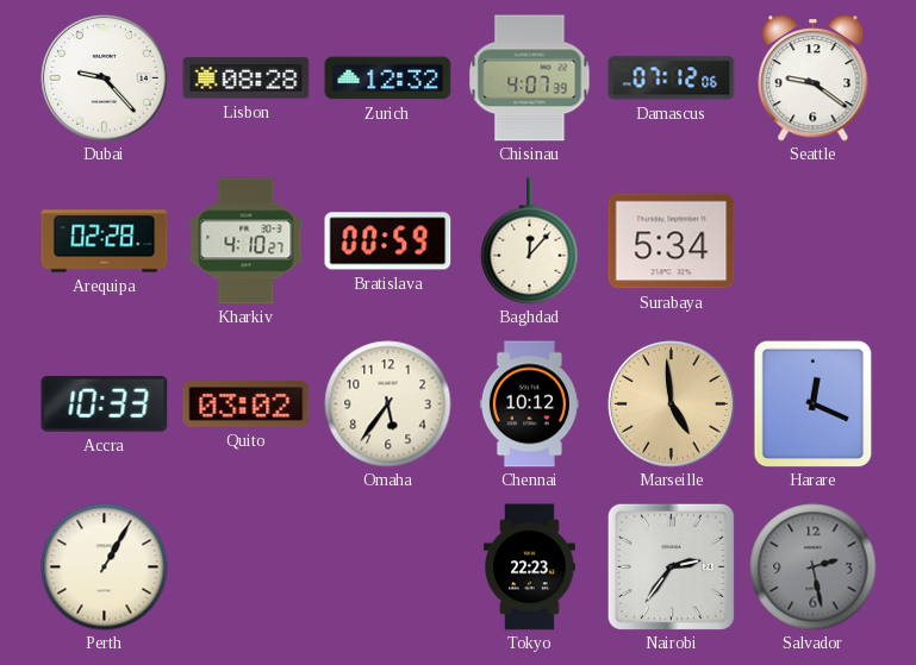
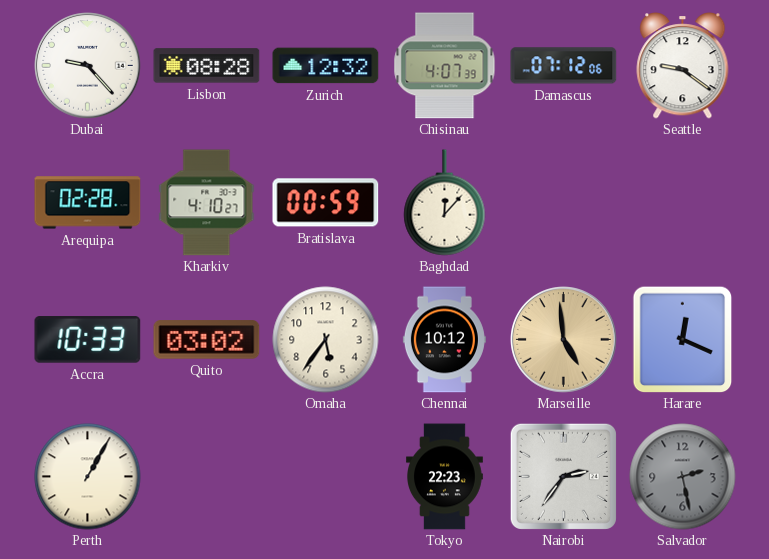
Surabaya: 5:34 -> none
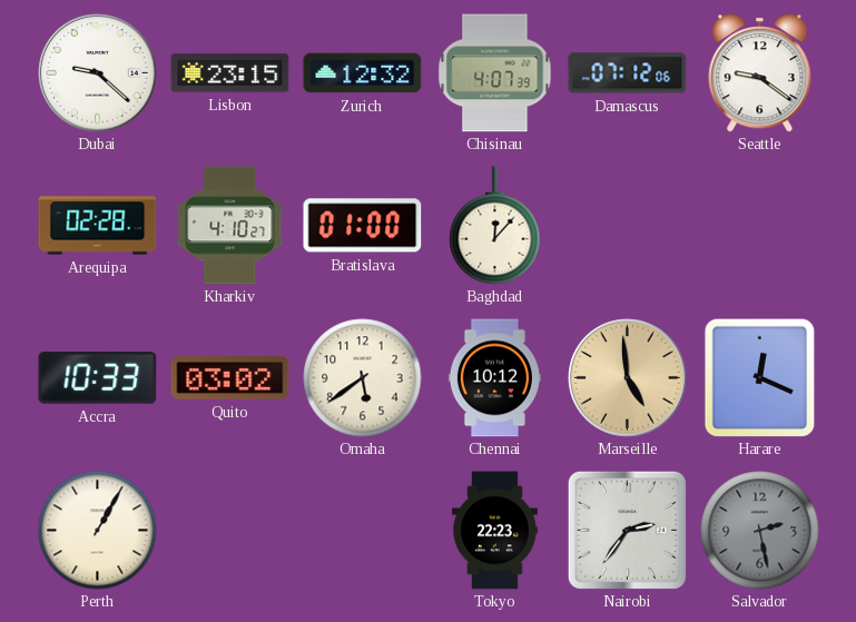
Dubai: 9:23 -> 9:22
Lisbon: 08:28 -> 23:15
Bratislava: 00:59 -> 01:00
Omaha: 5:36 -> 5:39
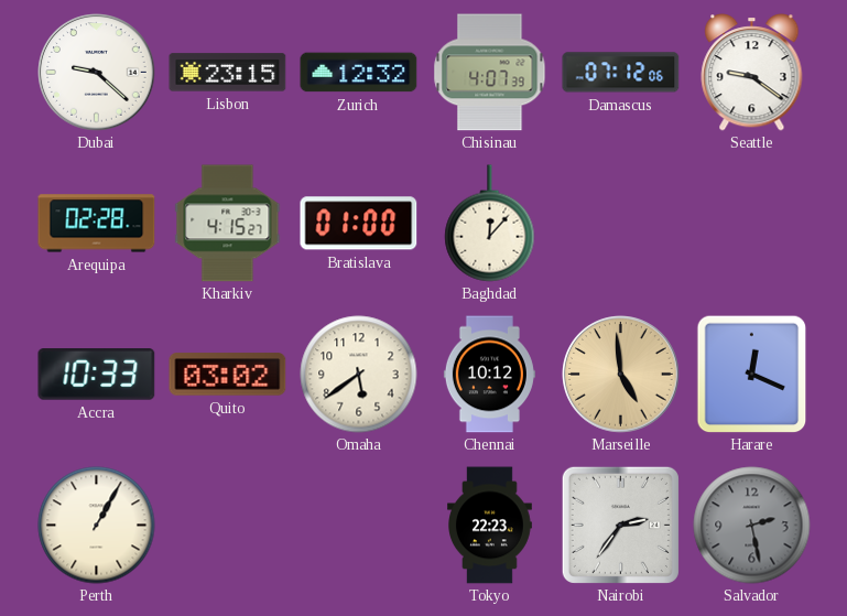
Kharkiv: 4:10 -> 4:15
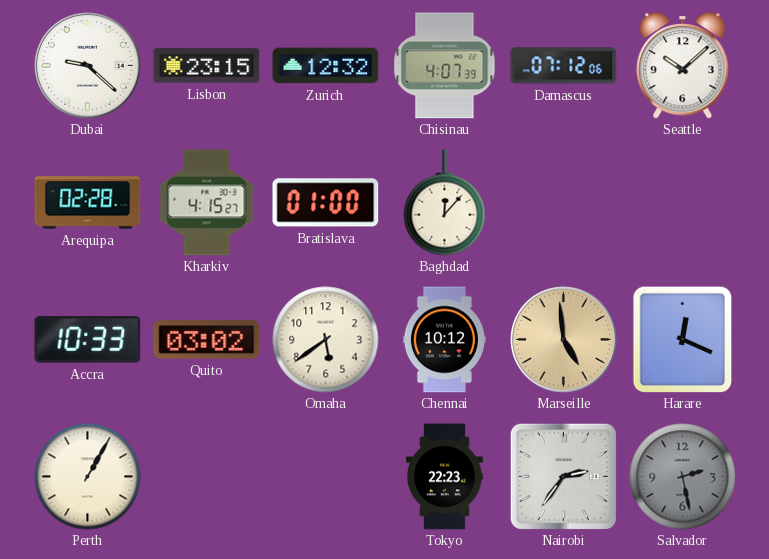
Seattle: 9:21 -> 10:08
